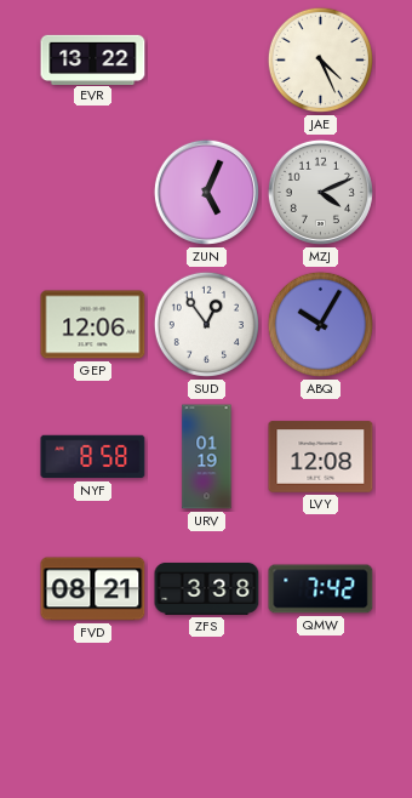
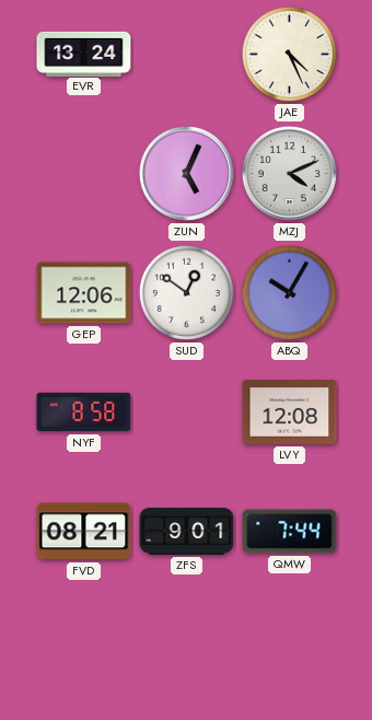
EVR: 13:22 -> 13:24
SUD: 12:54 -> 12:51
URV: 01:19 -> none
ZFS: 3:38 -> 9:01
QMW: 7:42 -> 7:44
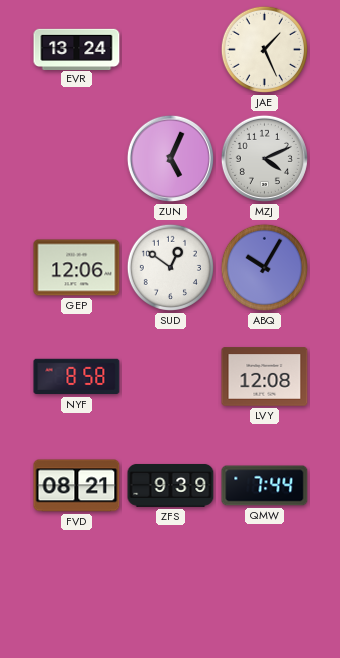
JAE: 4:26 -> 1:26
ZFS: 9:01 -> 9:39
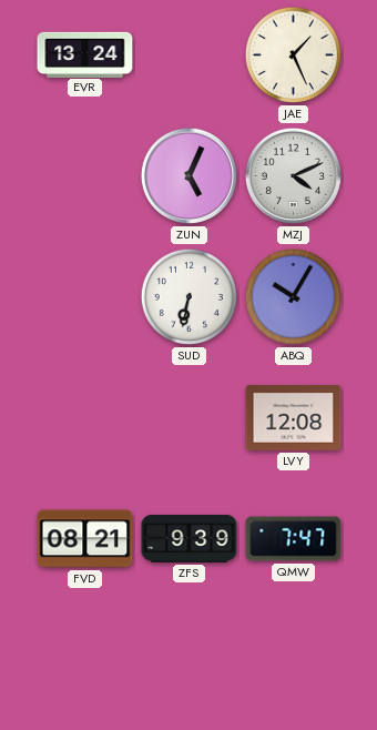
GEP: 12:06 -> none
SUD: 12:51 -> 6:32
NYF: 8:58 -> none
QMW: 7:44 -> 7:47
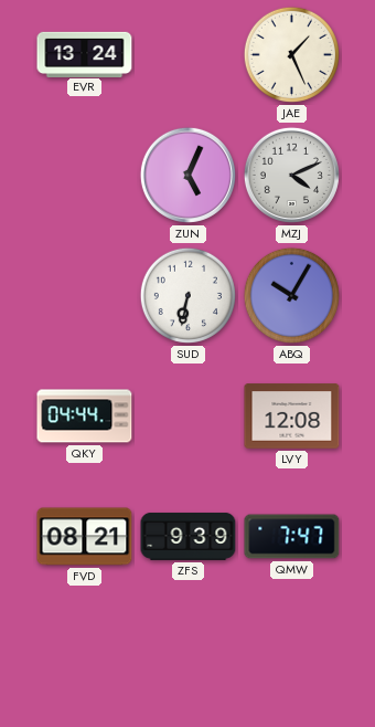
QKY: none -> 04:44
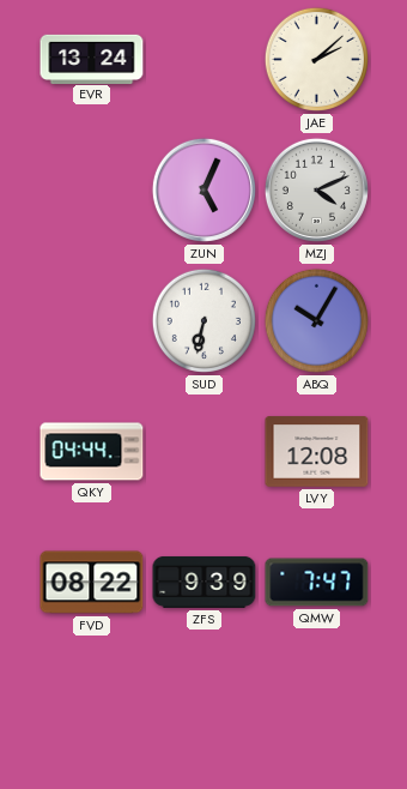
JAE: 1:26 -> 2:08
FVD: 08:21 -> 08:22
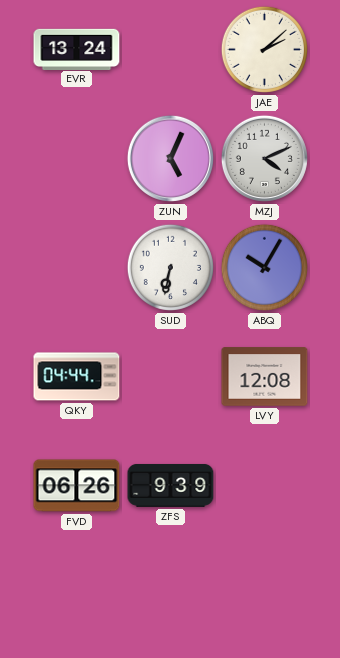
FVD: 08:22 -> 06:26
QMW: 7:47 -> none
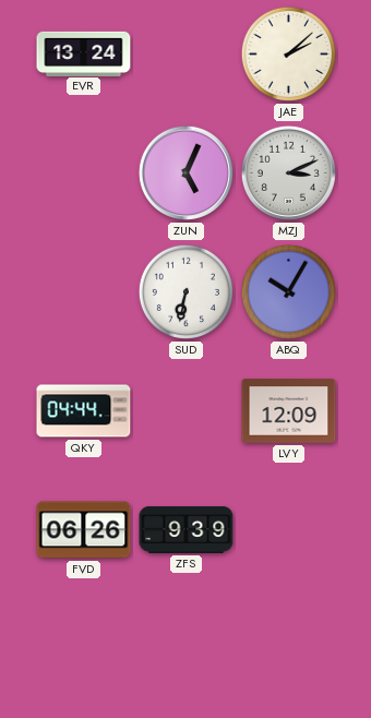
MZJ: 4:11 -> 3:11
LVY: 12:08 -> 12:09
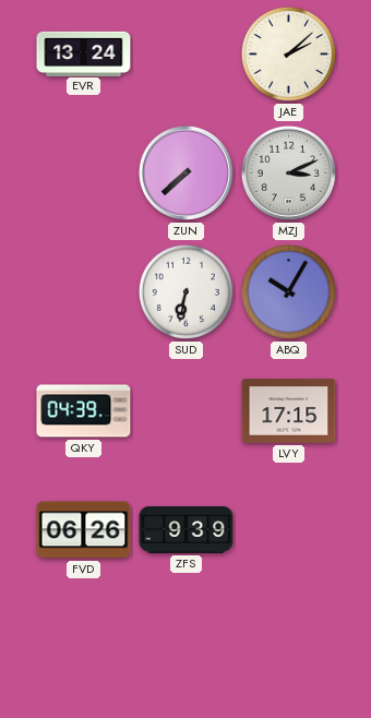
ZUN: 5:04 -> 7:38
QKY: 04:44 -> 04:39
LVY: 12:09 -> 17:15
